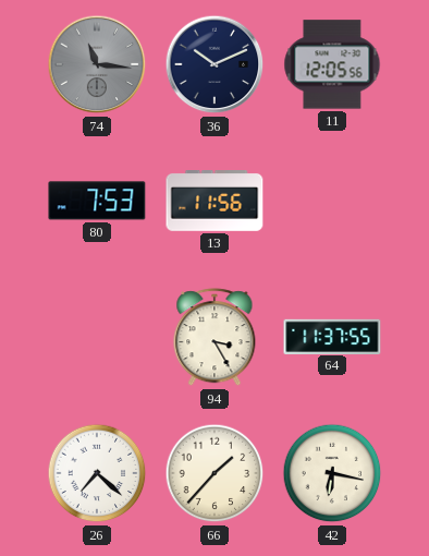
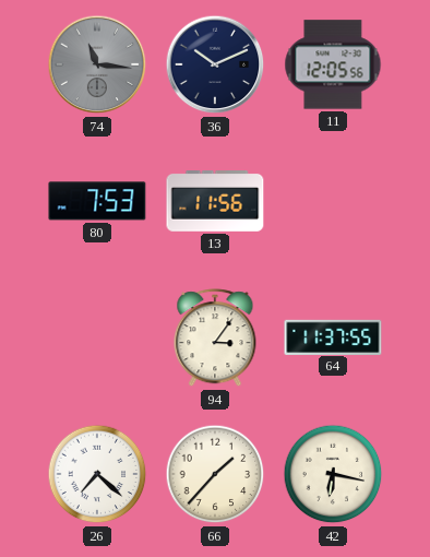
94: 3:25 -> 3:06
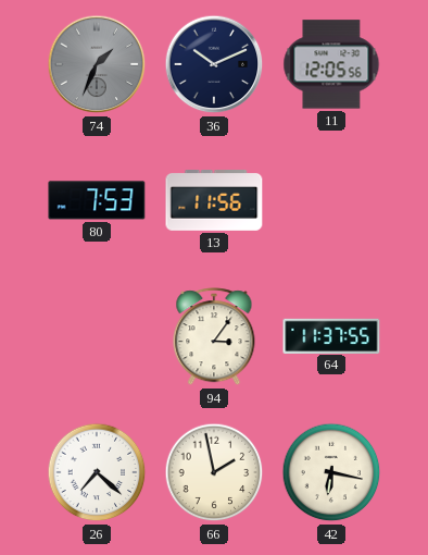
74: 11:16 -> 1:34
66: 1:37 -> 1:58
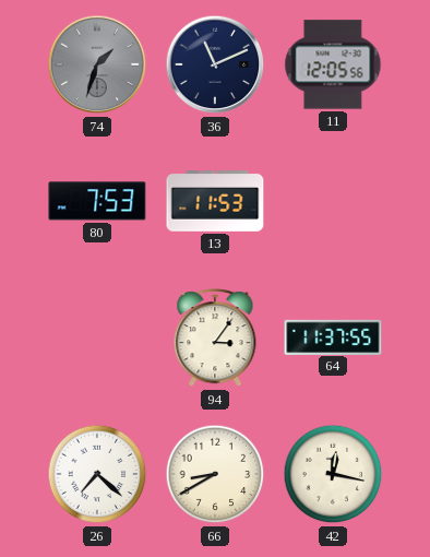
74: 1:34 -> 1:33
36: 10:11 -> 11:11
13: 11:56 -> 11:53
66: 1:58 -> 8:40
42: 6:17 -> 12:17
